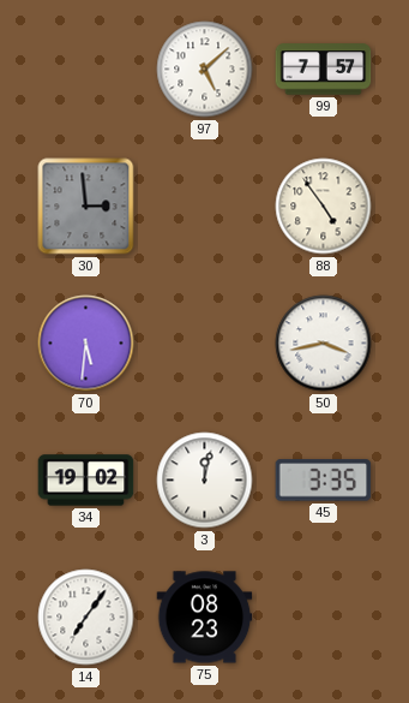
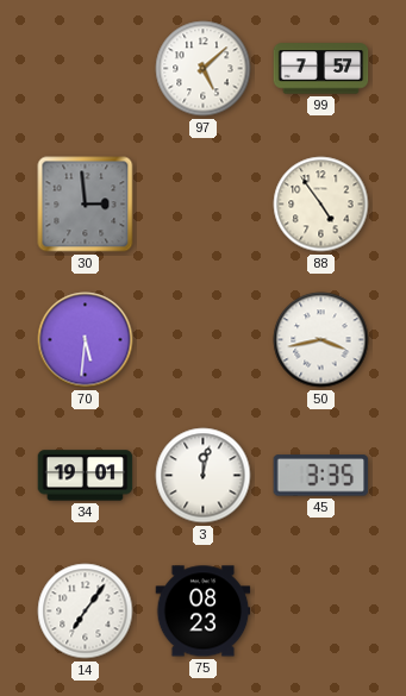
34: 19:02 -> 19:01
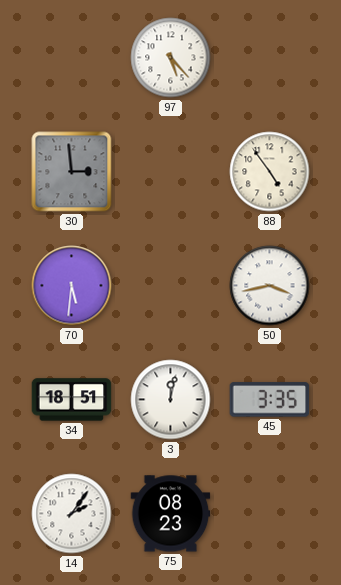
97: 5:08 -> 5:23
99: 7:57 -> none
34: 19:01 -> 18:51
14: 7:06 -> 2:06
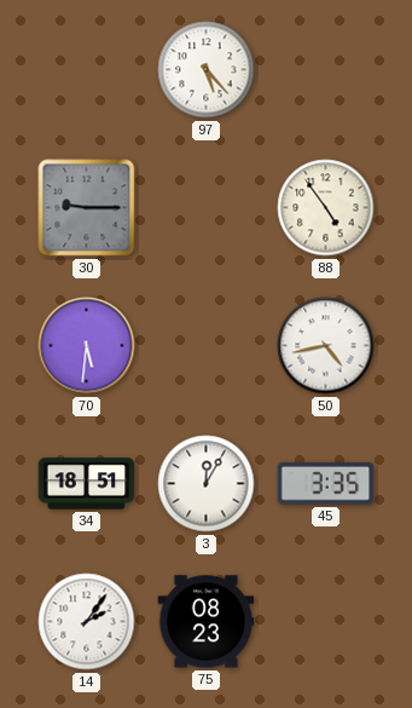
30: 2:59 -> 9:15
50: 3:43 -> 4:43
3: 12:02 -> 12:05
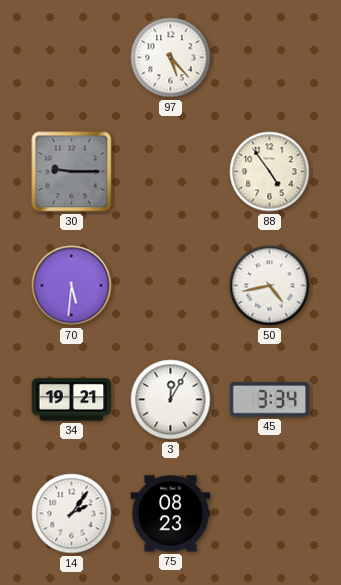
34: 18:51 -> 19:21
45: 3:35 -> 3:34
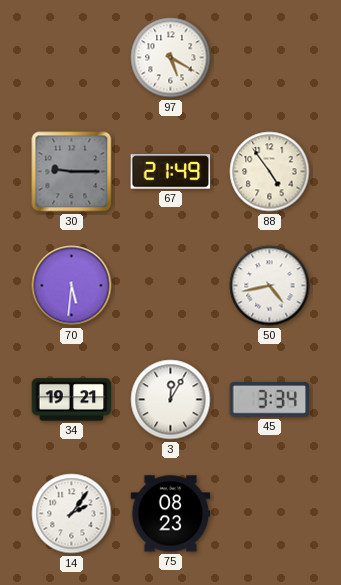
97: 5:23 -> 5:20
67: none -> 21:49
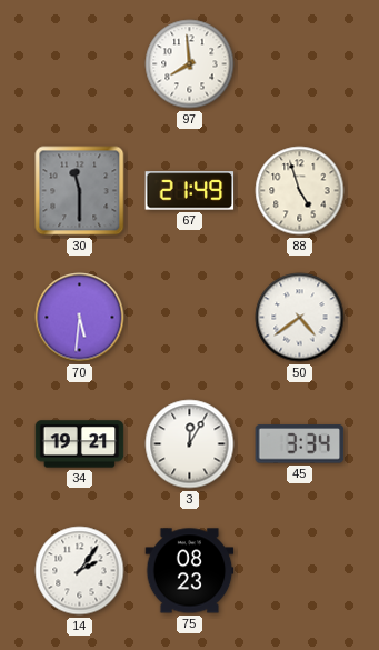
97: 5:20 -> 7:59
30: 9:15 -> 11:30
88: 4:54 -> 4:57
50: 4:43 -> 4:39
